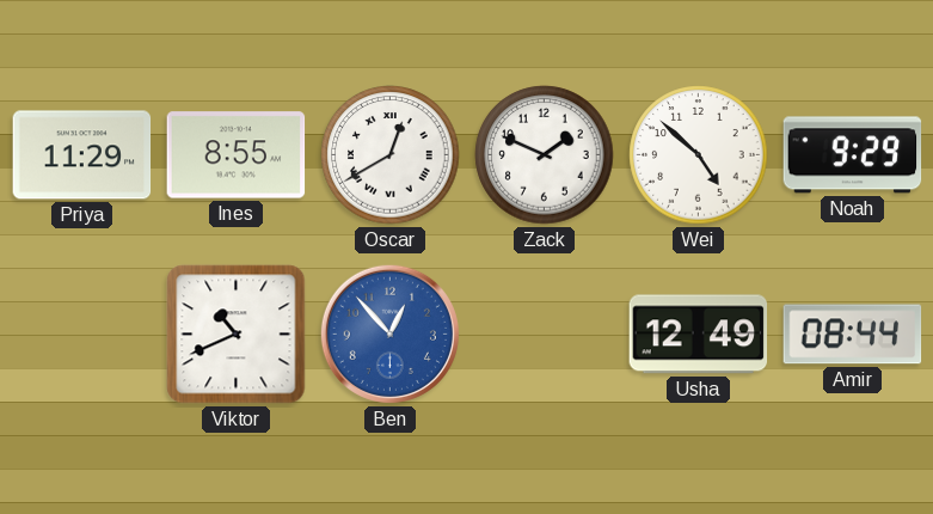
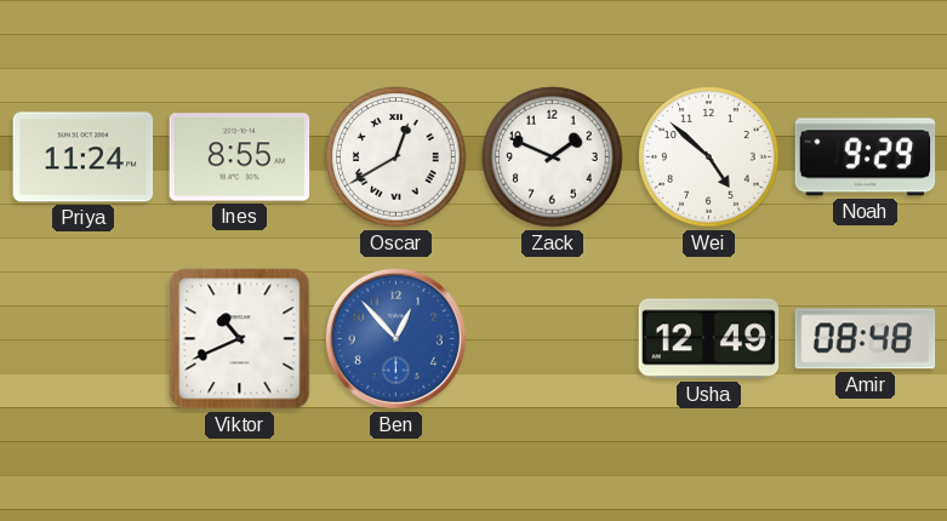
Priya: 11:29 -> 11:24
Amir: 08:44 -> 08:48
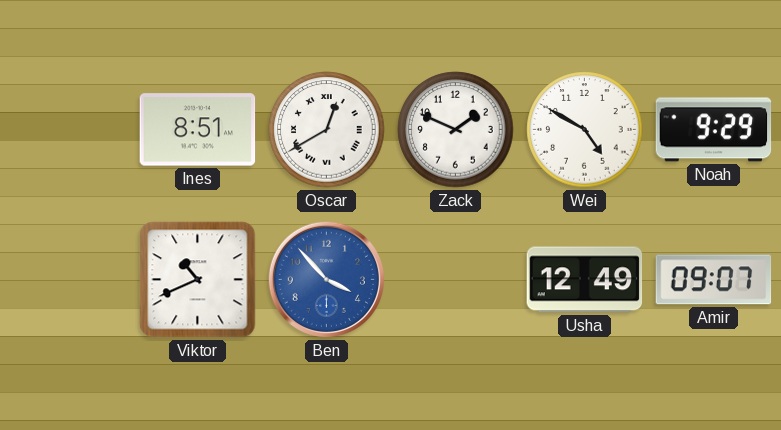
Priya: 11:24 -> none
Ines: 8:55 -> 8:51
Wei: 4:52 -> 4:50
Ben: 12:53 -> 3:53
Amir: 08:48 -> 09:07
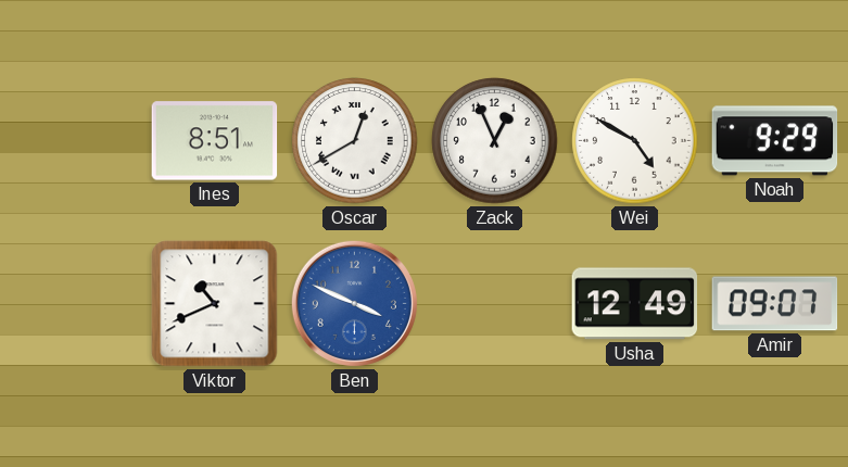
Zack: 1:49 -> 12:56
Ben: 3:53 -> 3:49
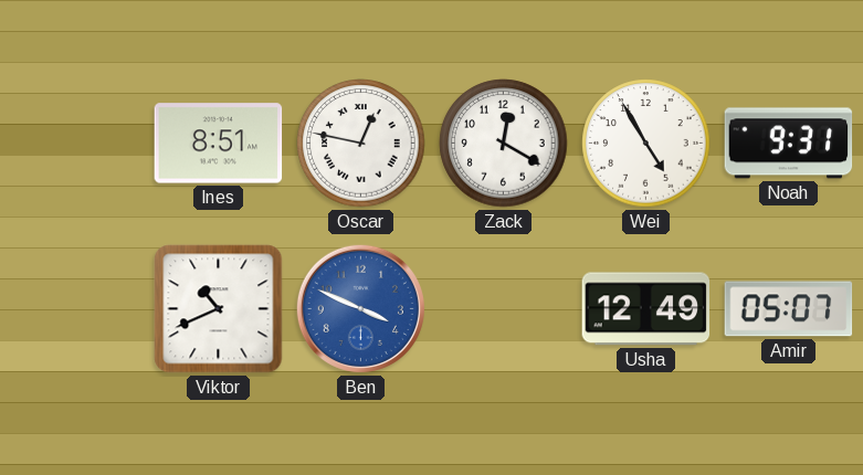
Oscar: 12:40 -> 12:47
Zack: 12:56 -> 12:20
Wei: 4:50 -> 4:55
Noah: 9:29 -> 9:31
Amir: 09:07 -> 05:07
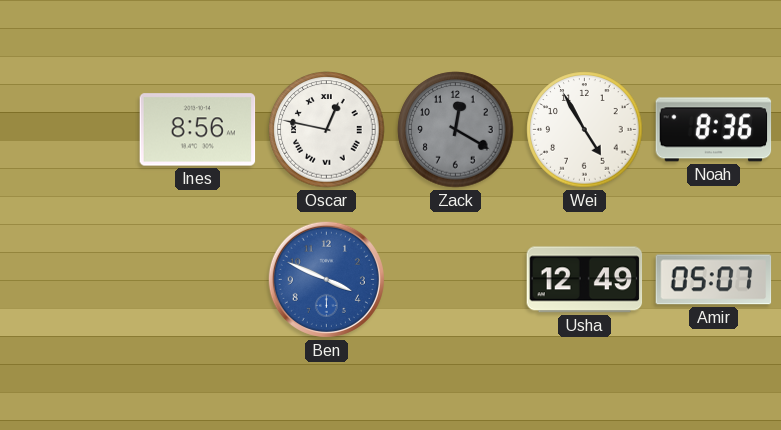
Ines: 8:51 -> 8:56
Zack dial: white -> grey
Noah: 9:31 -> 8:36
Viktor: 10:41 -> none
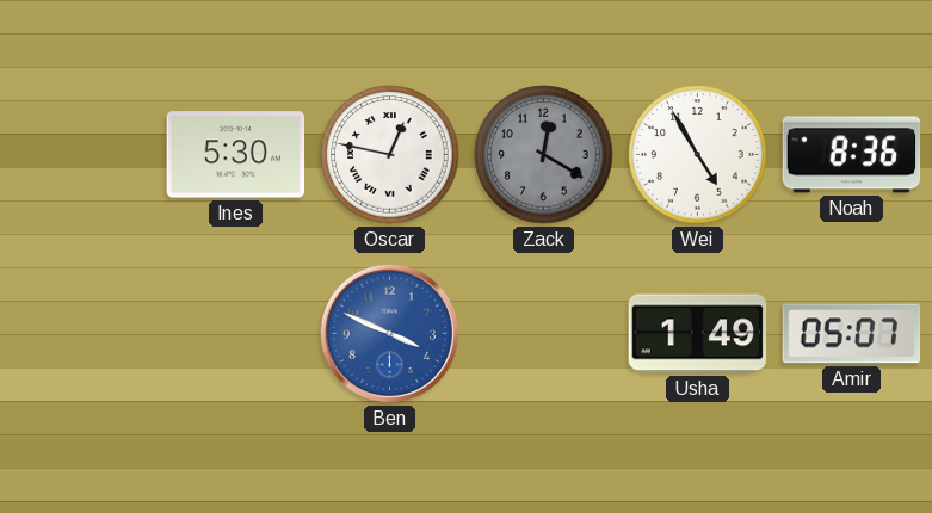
Ines: 8:56 -> 5:30
Usha: 12:49 -> 1:49
